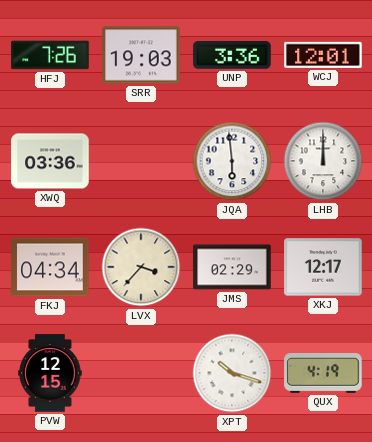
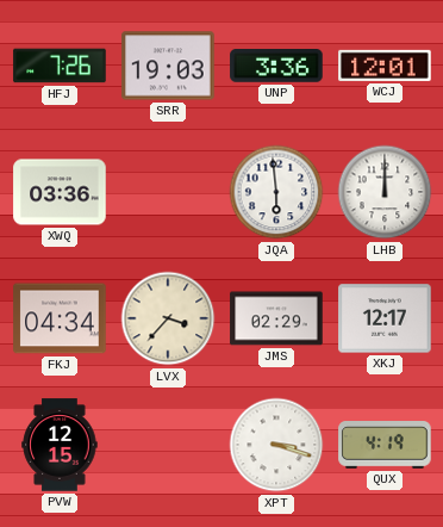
XPT: 10:18 -> 3:18
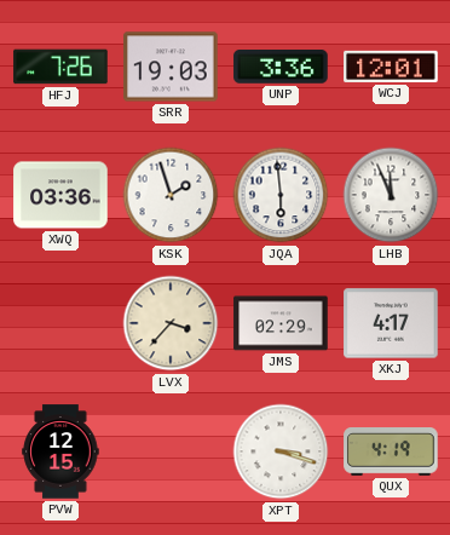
KSK: none -> 1:57
LHB: 12:00 -> 11:56
FKJ: 04:34 -> none
XKJ: 12:17 -> 4:17
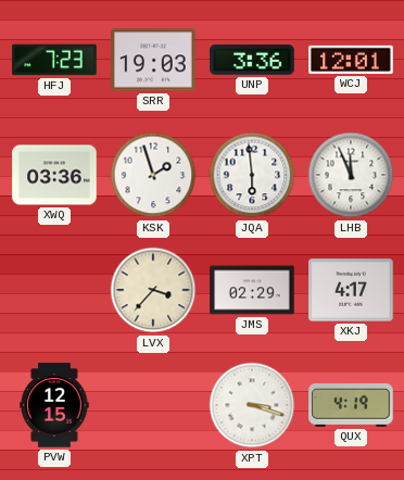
HFJ: 7:26 -> 7:23
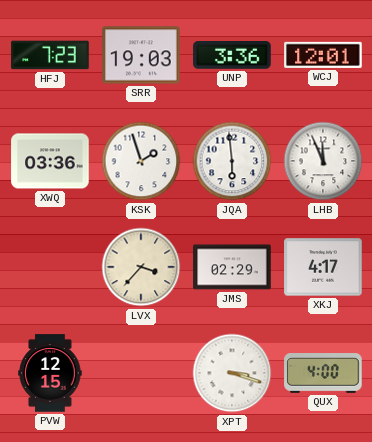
QUX: 4:19 -> 4:00
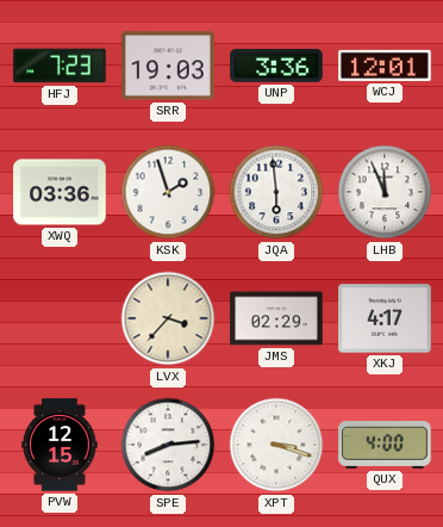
SPE: none -> 8:14
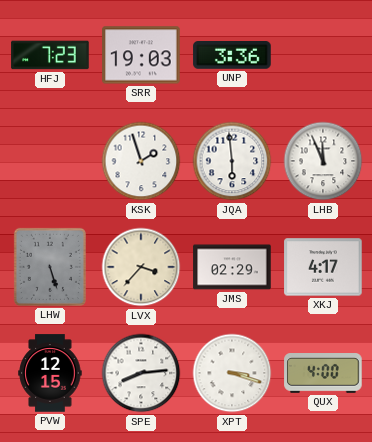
WCJ: 12:01 -> none
XWQ: 03:36 -> none
LHW: none -> 5:27
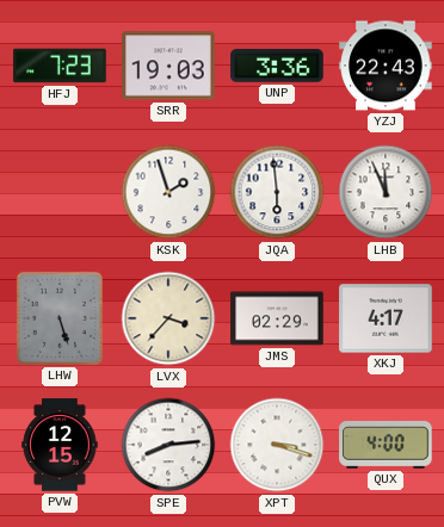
YZJ: none -> 22:43
